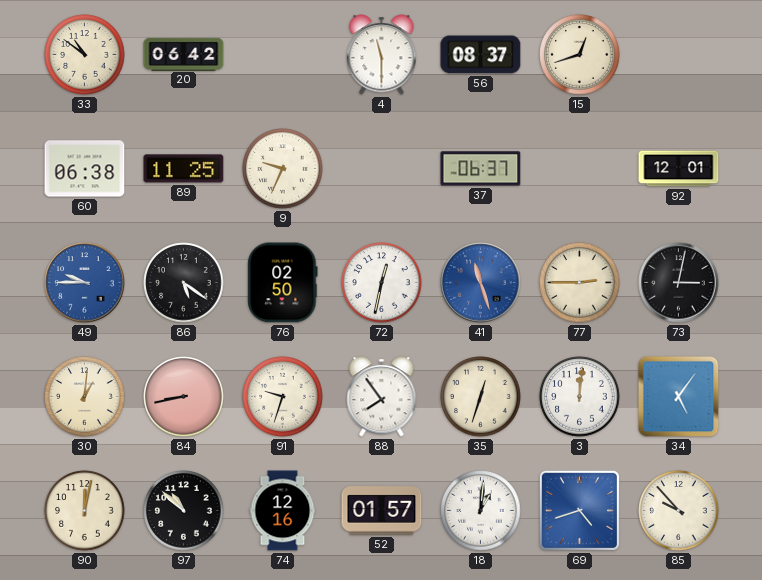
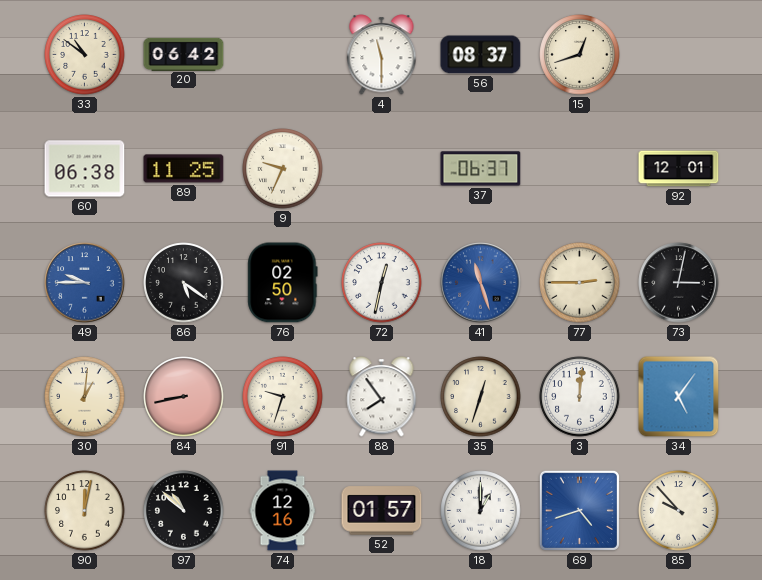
18: 1:01 -> 1:00
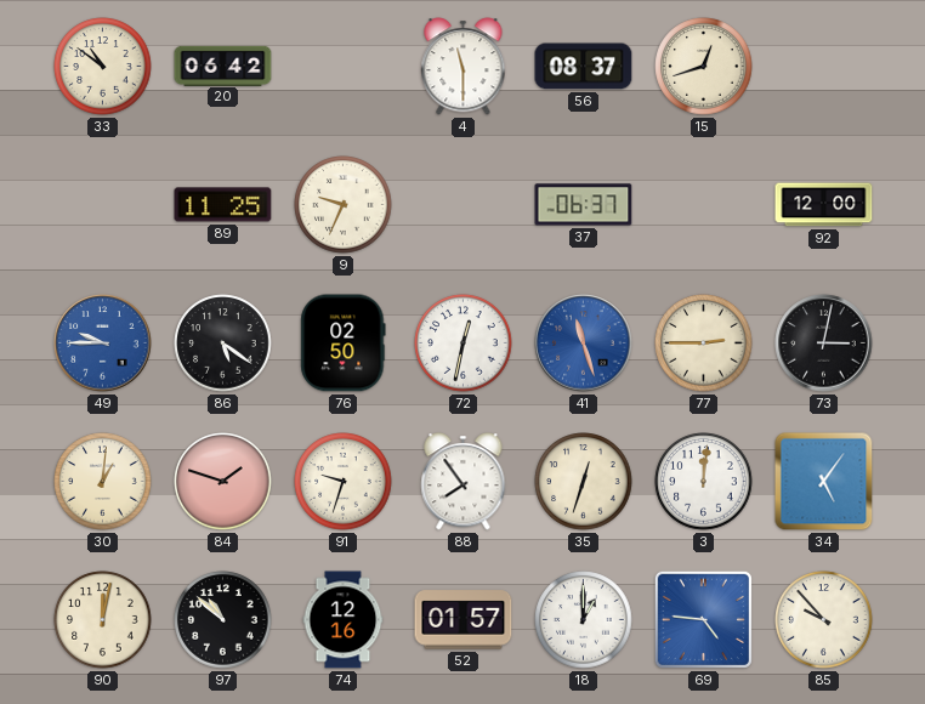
60: 06:38 -> none
92: 12:01 -> 12:00
84: 8:43 -> 1:48
69: 4:42 -> 4:46
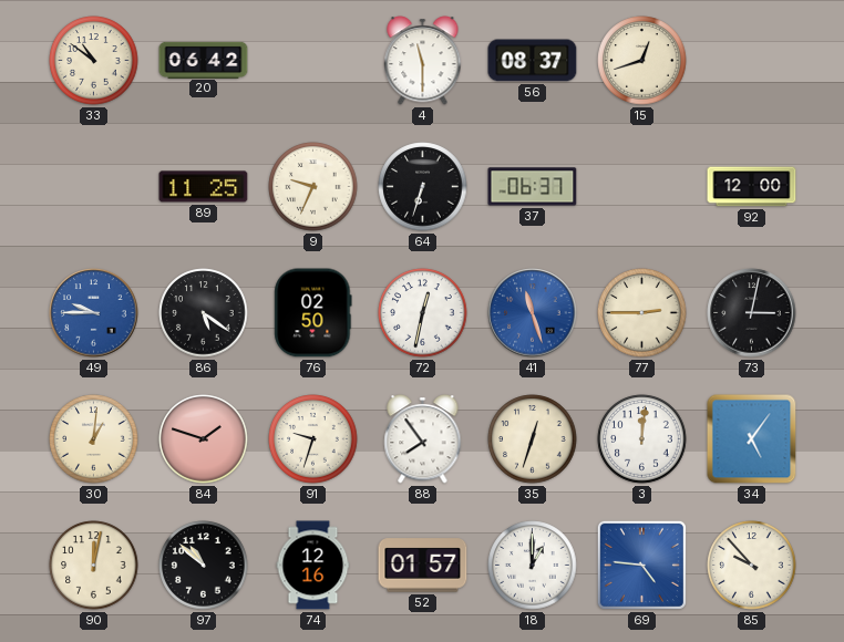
64: none -> 6:33
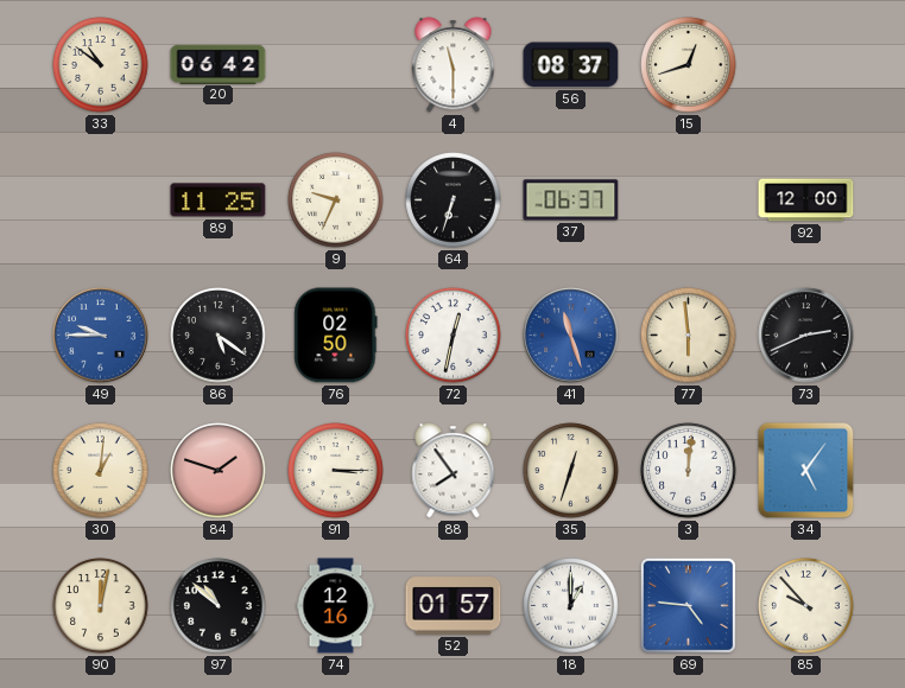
77: 2:45 -> 5:59
73: 3:02 -> 2:41
91: 9:33 -> 3:15
